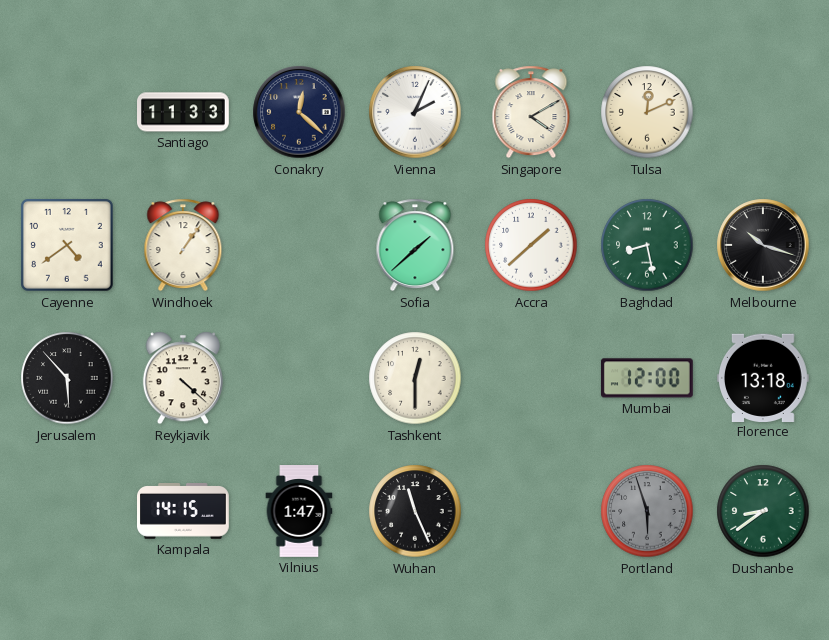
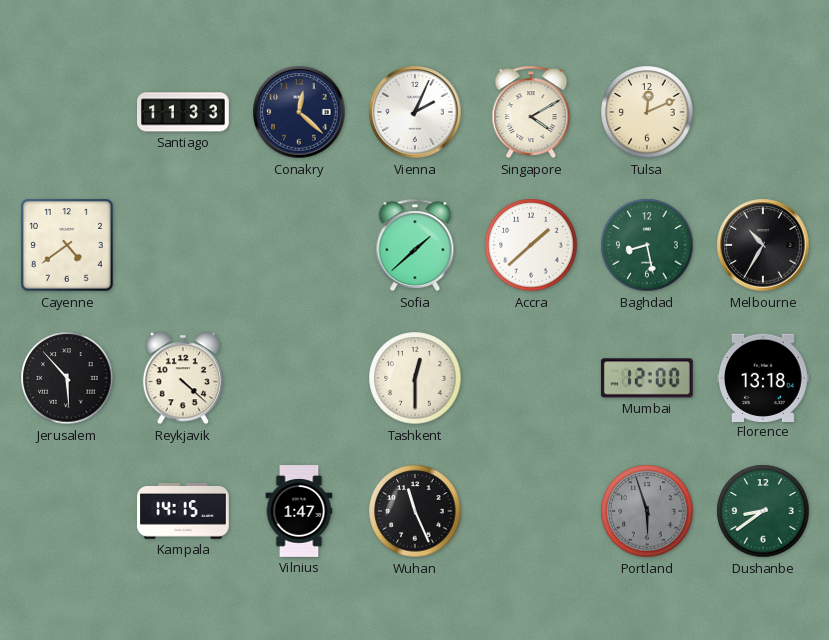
Windhoek: 1:06 -> none
Melbourne: 10:18 -> 10:35
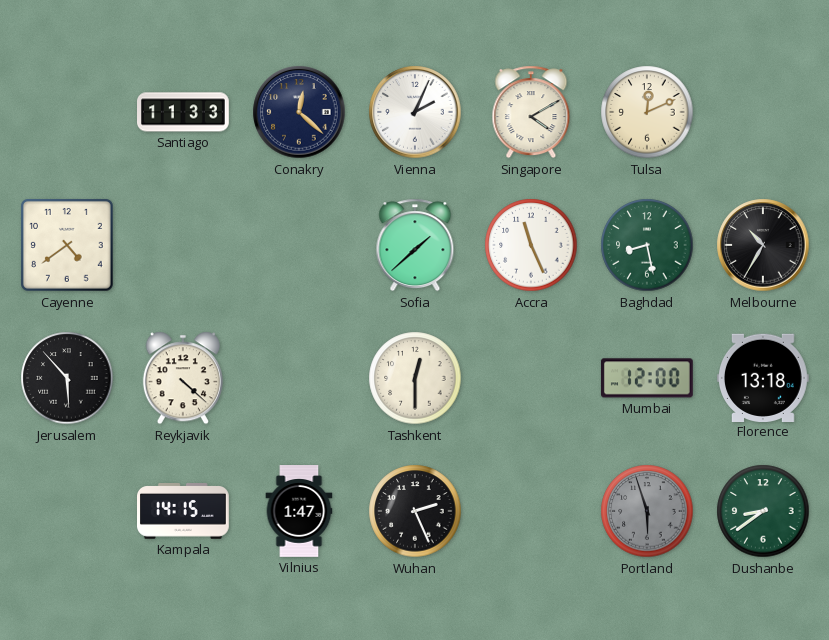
Accra: 1:38 -> 11:26
Wuhan: 11:26 -> 2:26
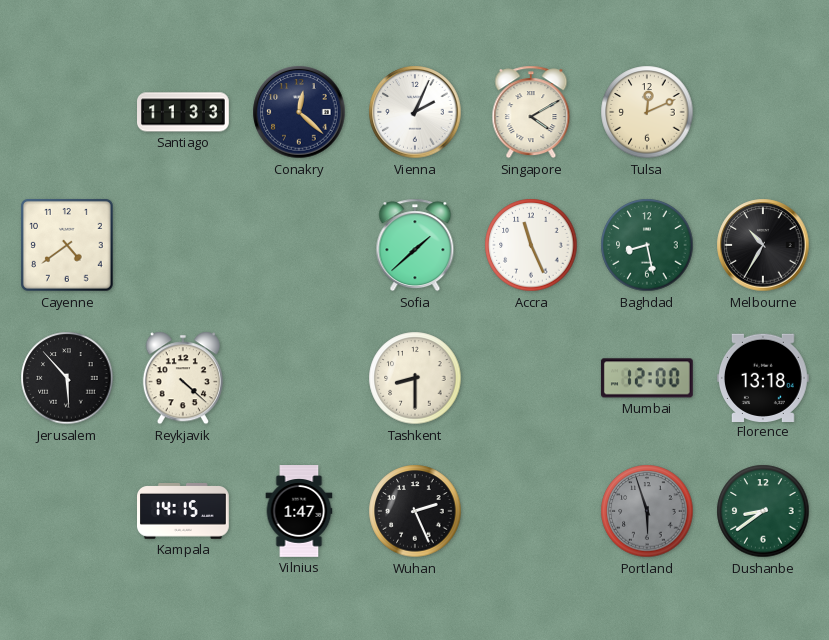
Tashkent: 12:30 -> 8:30
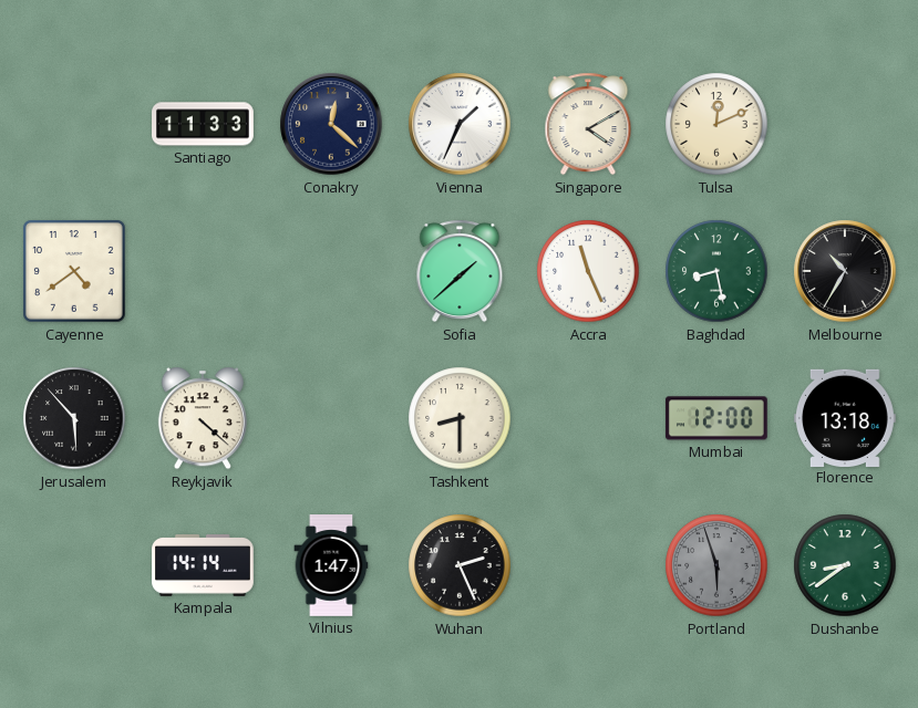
Vienna: 2:04 -> 1:34
Kampala: 14:15 -> 14:14
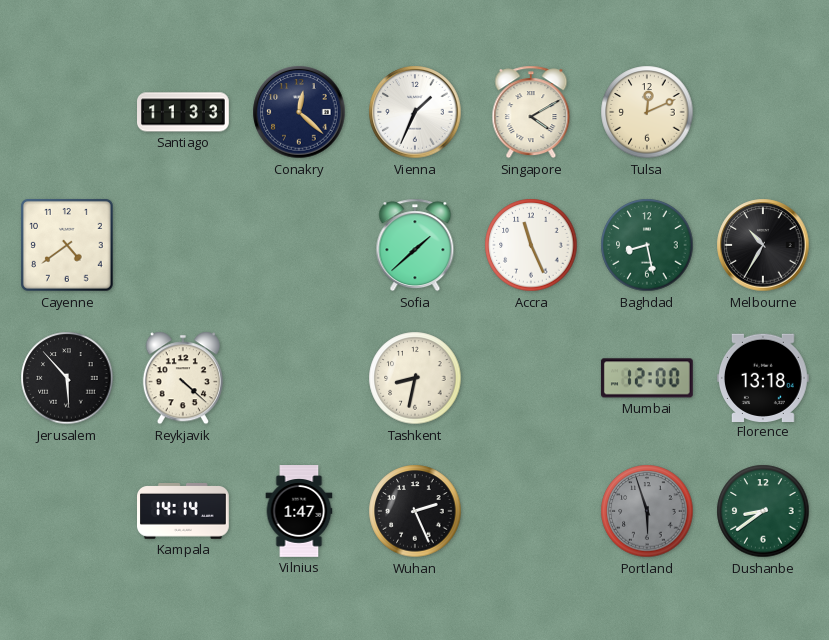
Tashkent: 8:30 -> 8:32
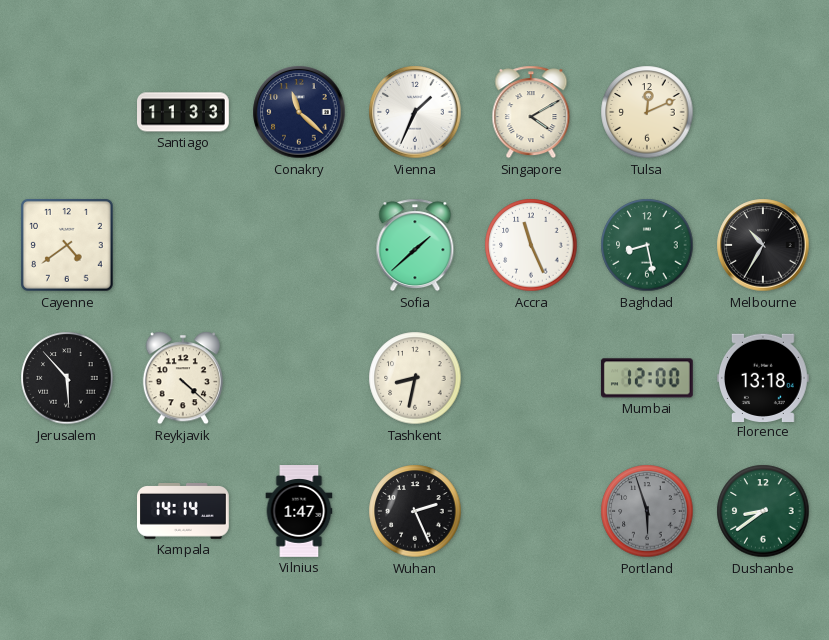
Conakry: 12:22 -> 11:22
